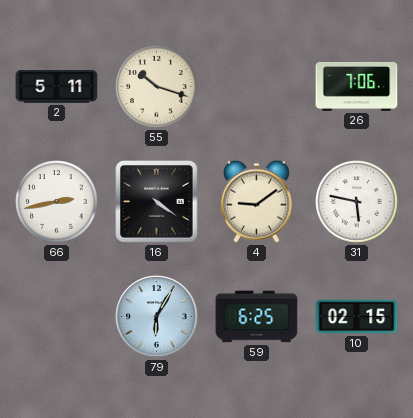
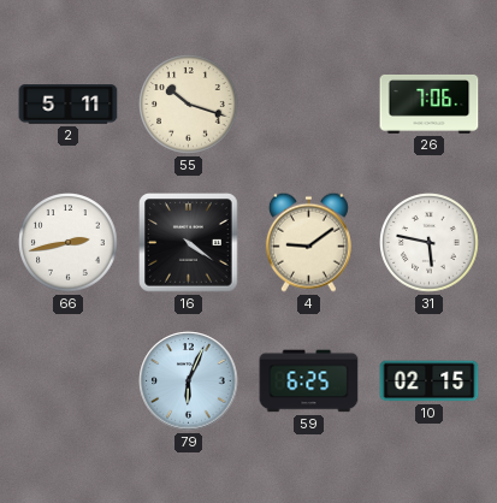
79: 6:05 -> 6:04
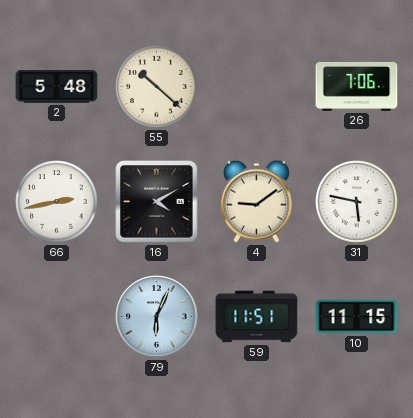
2: 5:11 -> 5:48
55: 10:18 -> 10:22
16: 4:21 -> 4:10
59: 6:25 -> 11:51
10: 02:15 -> 11:15
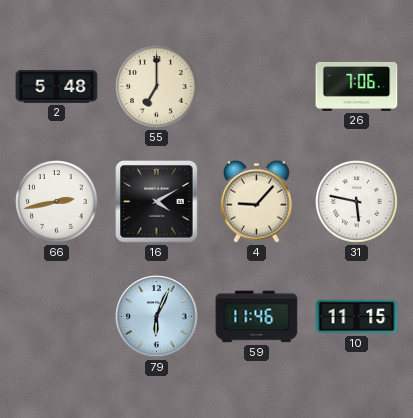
55: 10:22 -> 7:00
4: 9:09 -> 9:07
59: 11:51 -> 11:46
